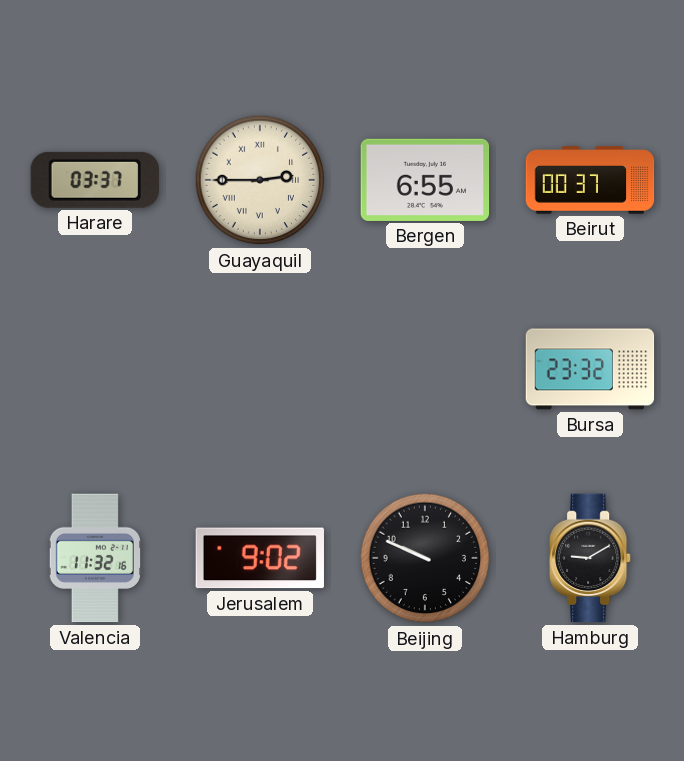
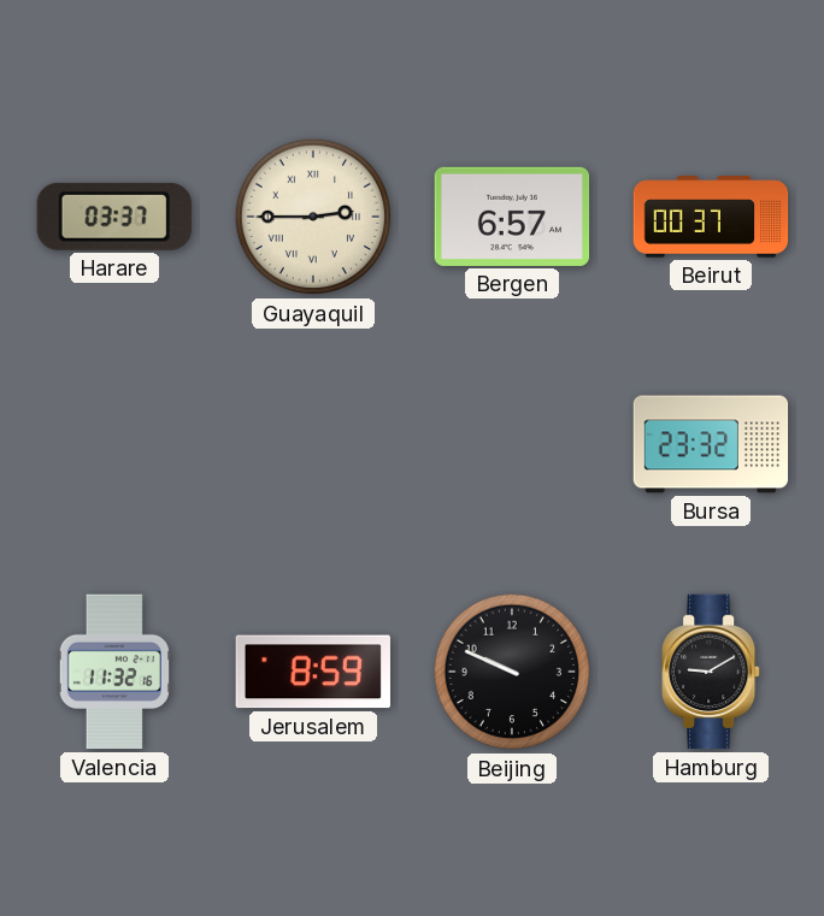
Bergen: 6:55 -> 6:57
Jerusalem: 9:02 -> 8:59
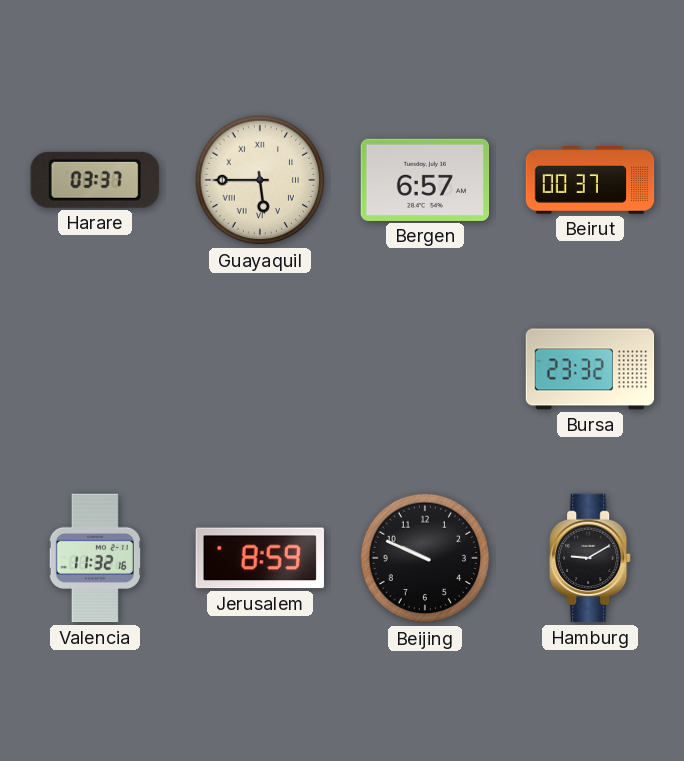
Guayaquil: 2:45 -> 5:45
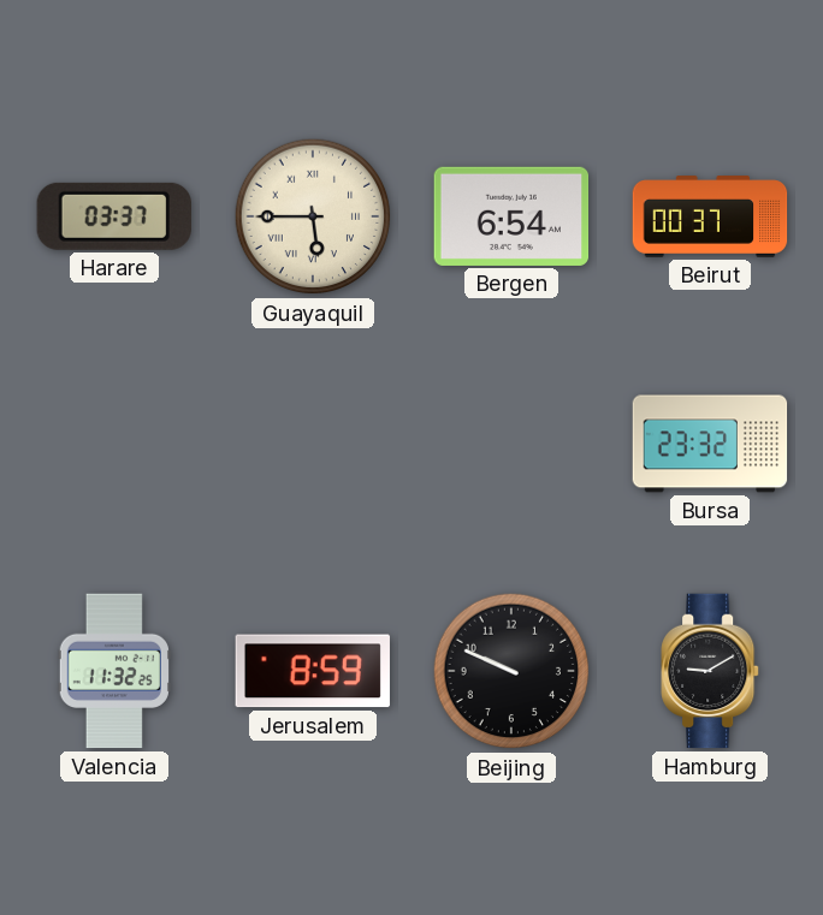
Bergen: 6:57 -> 6:54
Valencia: 11:32:16 -> 11:32:25
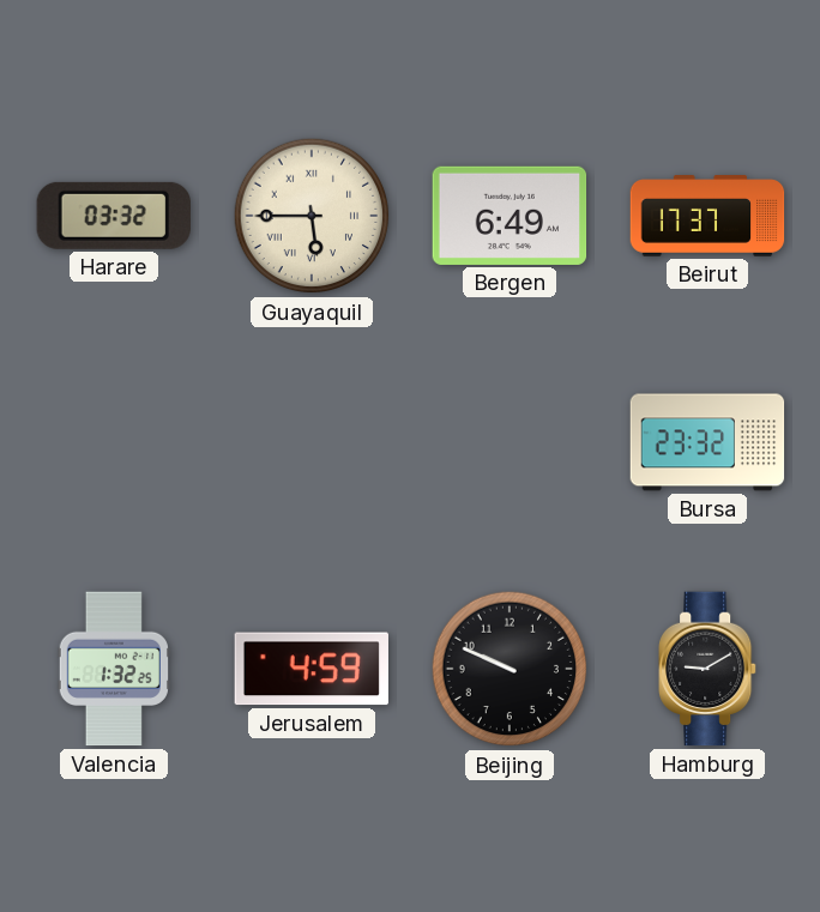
Harare: 03:37 -> 03:32
Bergen: 6:54 -> 6:49
Beirut: 00:37 -> 17:37
Valencia: 11:32 -> 1:32
Jerusalem: 8:59 -> 4:59
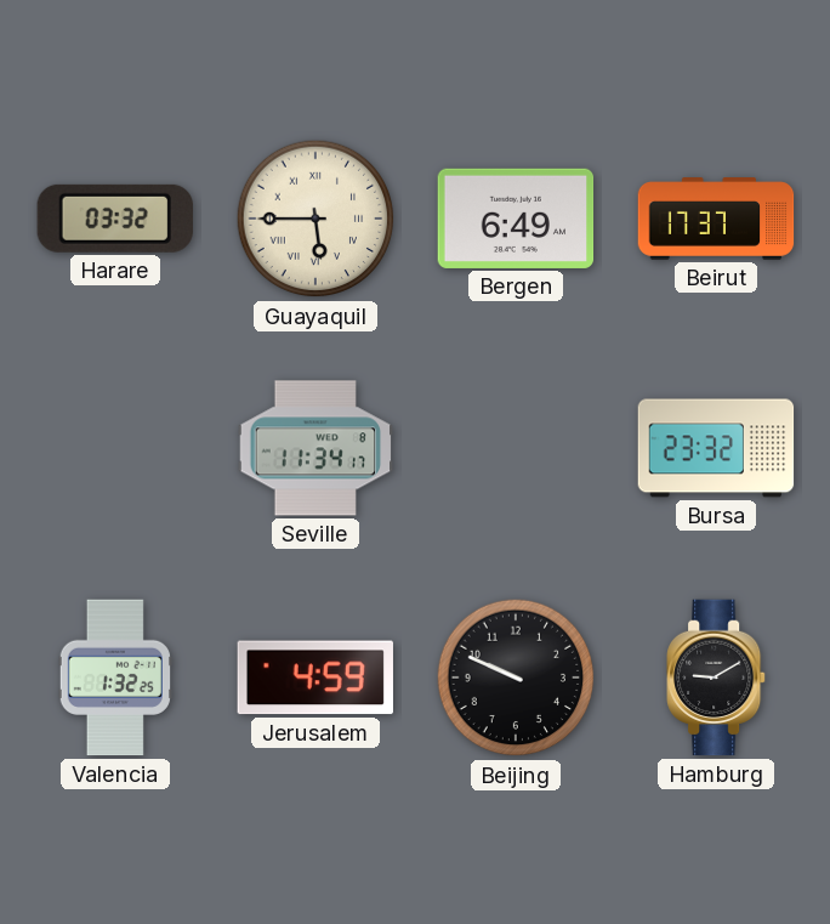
Seville: none -> 11:34
